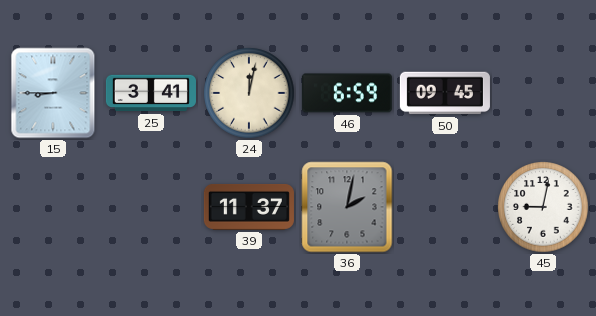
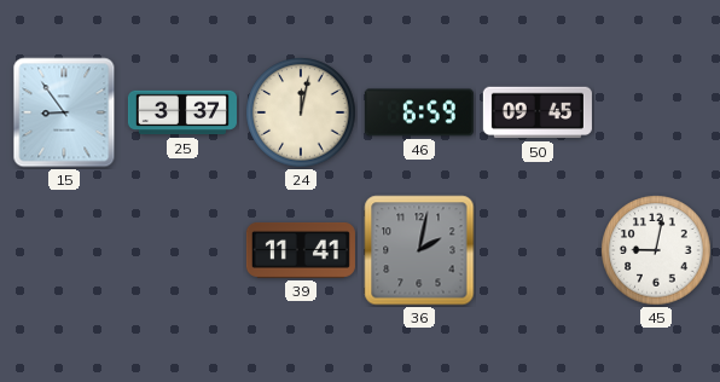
15: 8:45 -> 8:54
25: 3:41 -> 3:37
39: 11:37 -> 11:41
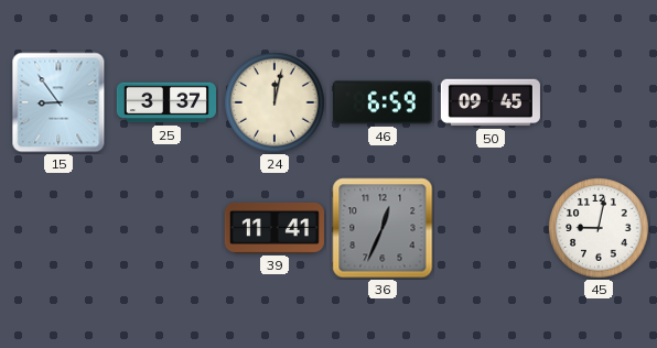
36: 2:02 -> 12:34
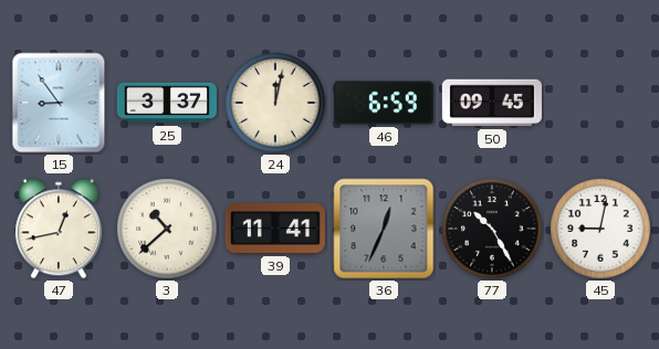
47: none -> 12:43
3: none -> 10:38
77: none -> 10:25
